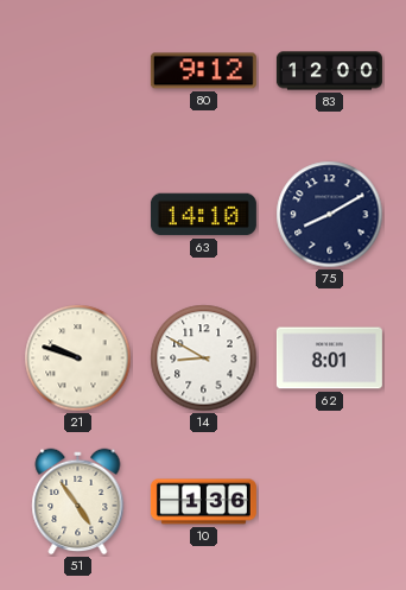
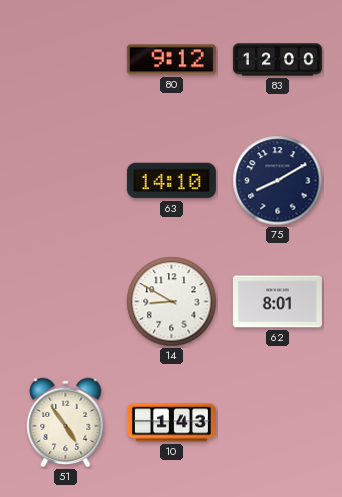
21: 9:48 -> none
10: 1:36 -> 1:43
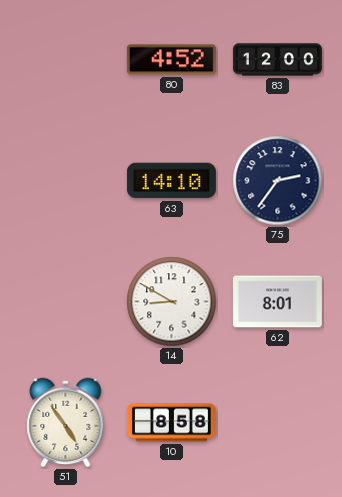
80: 9:12 -> 4:52
75: 8:10 -> 2:36
10: 1:43 -> 8:58
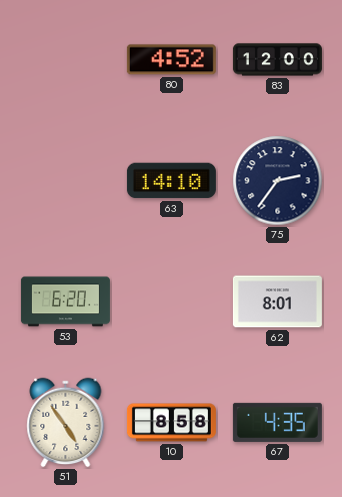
53: none -> 6:20
14: 8:50 -> none
67: none -> 4:35
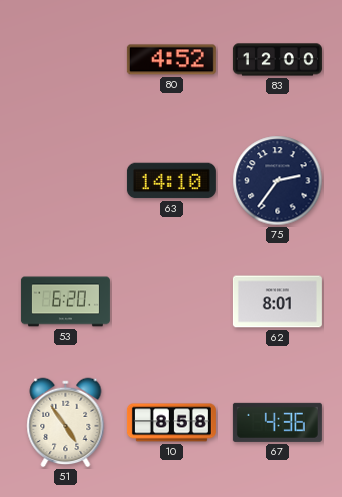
67: 4:35 -> 4:36
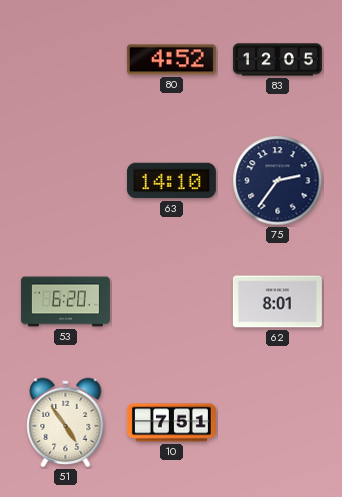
83: 12:00 -> 12:05
10: 8:58 -> 7:51
67: 4:36 -> none
